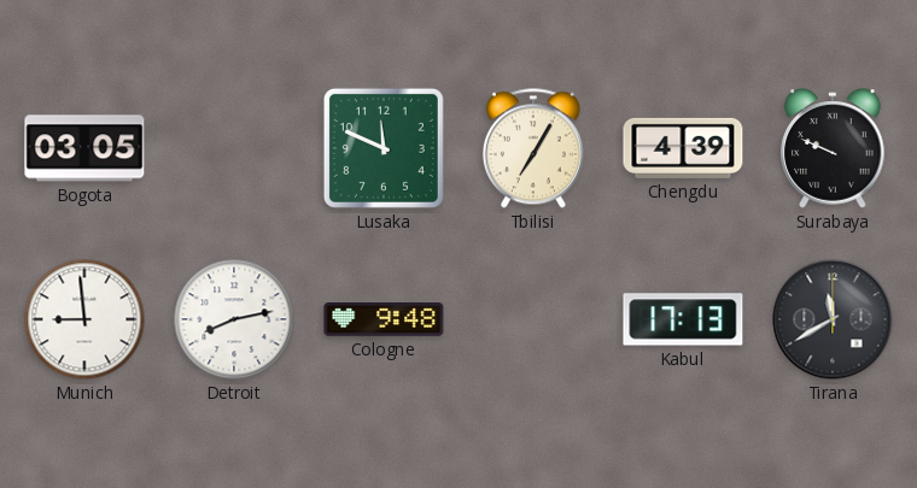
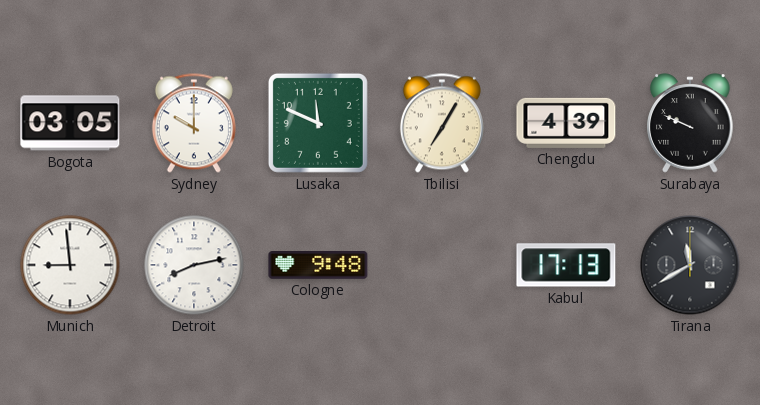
Sydney: none -> 10:00
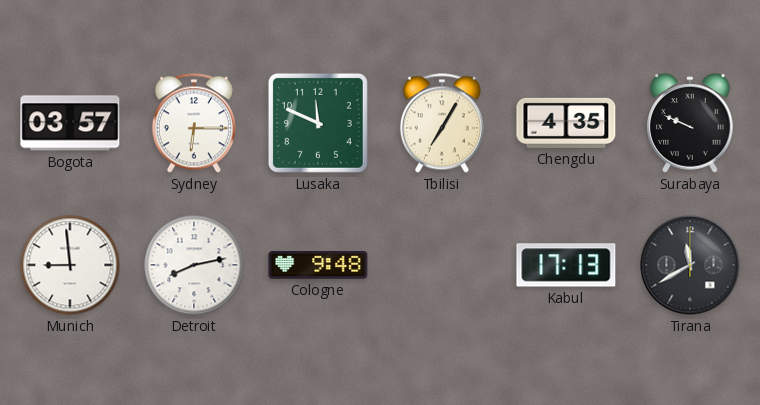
Bogota: 03:05 -> 03:57
Sydney: 10:00 -> 6:15
Chengdu: 4:39 -> 4:35
